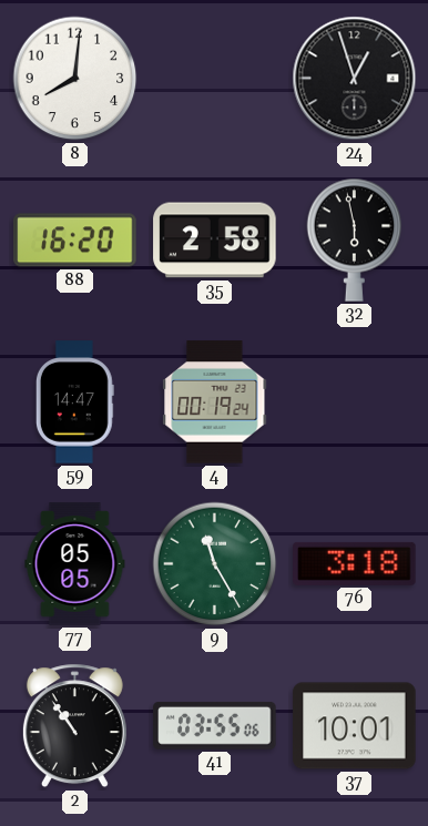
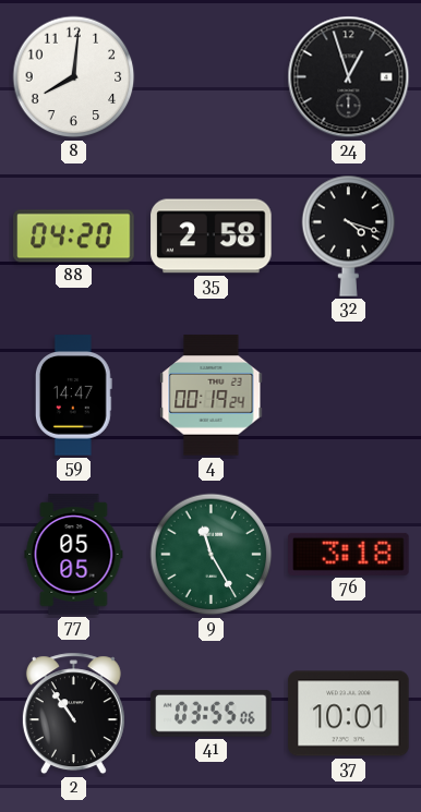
88: 16:20 -> 04:20
32: 5:58 -> 4:18
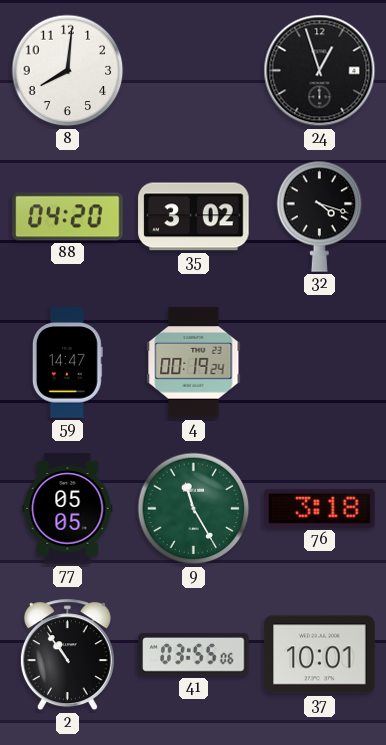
35: 2:58 -> 3:02
